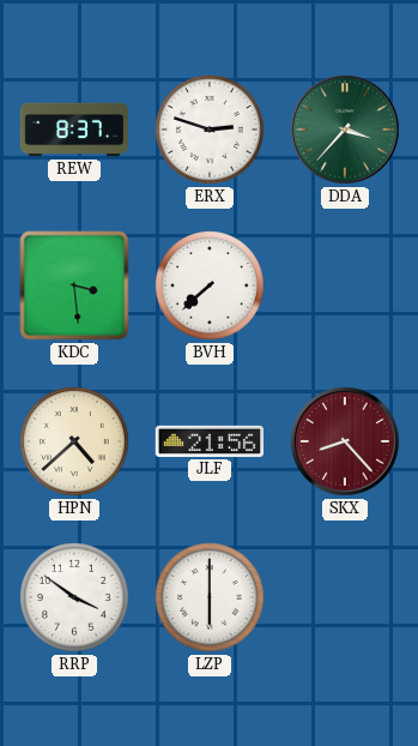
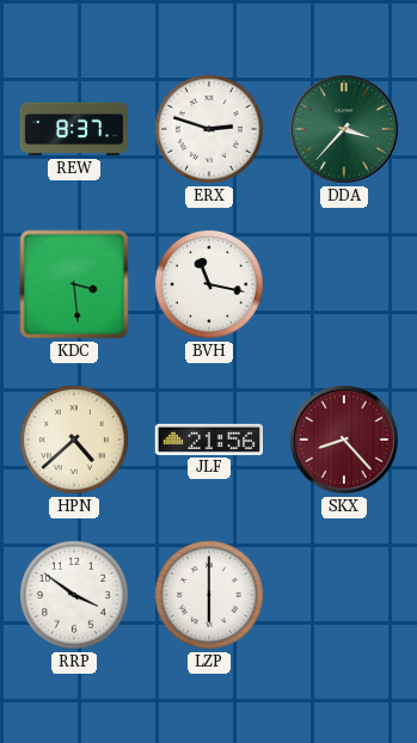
BVH: 7:38 -> 11:17
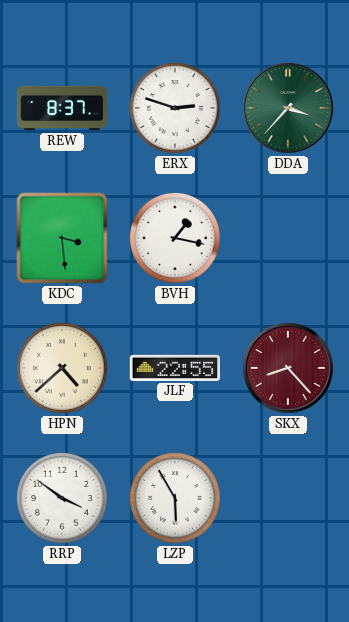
BVH: 11:17 -> 1:17
JLF: 21:56 -> 22:55
LZP: 6:00 -> 5:55
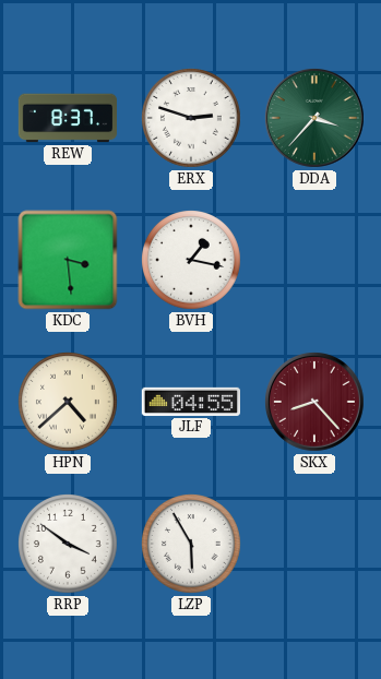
JLF: 22:55 -> 04:55
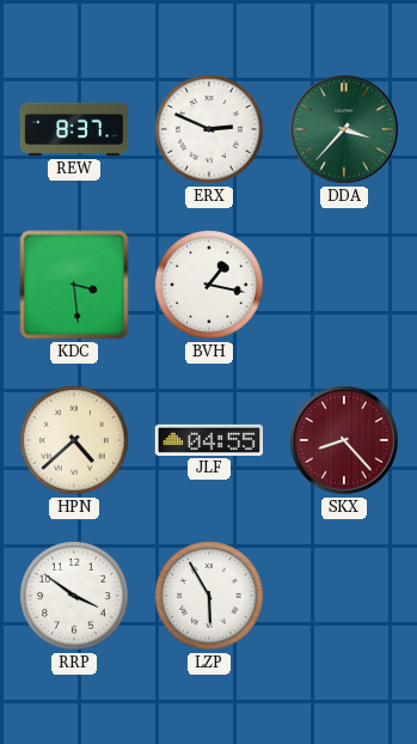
ERX: 2:48 -> 2:49
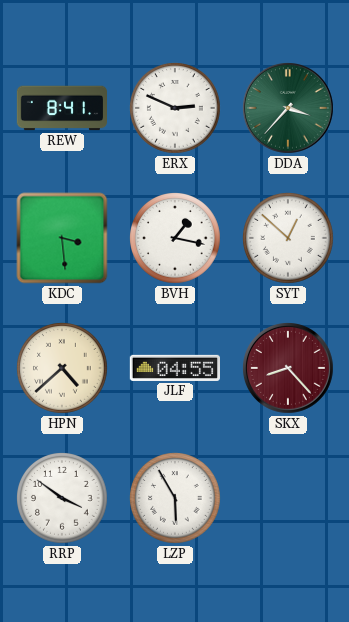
REW: 8:37 -> 8:41
SYT: none -> 12:52
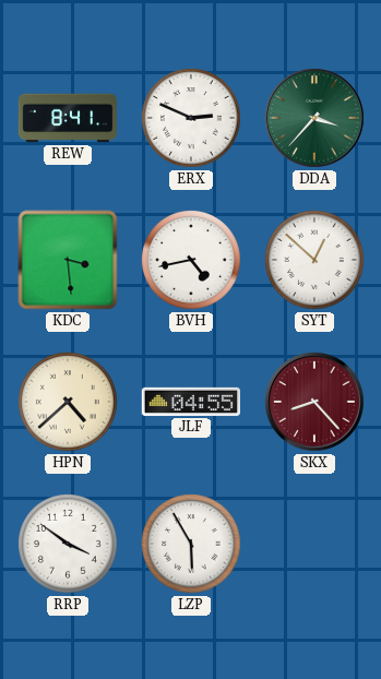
BVH: 1:17 -> 4:43
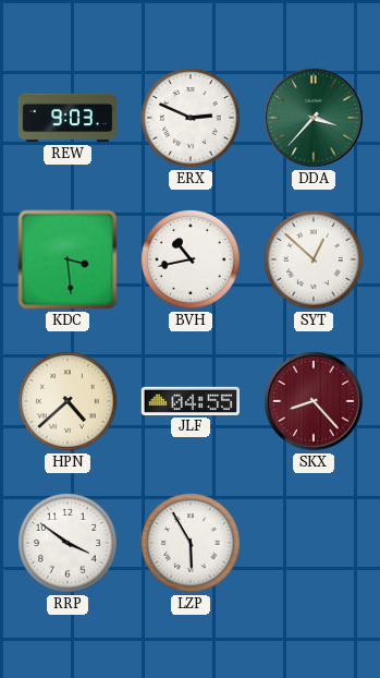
REW: 8:41 -> 9:03
BVH: 4:43 -> 10:43
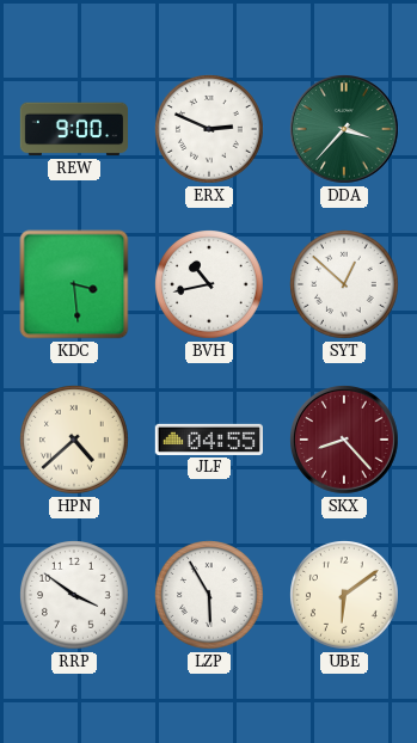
REW: 9:03 -> 9:00
UBE: none -> 6:09
